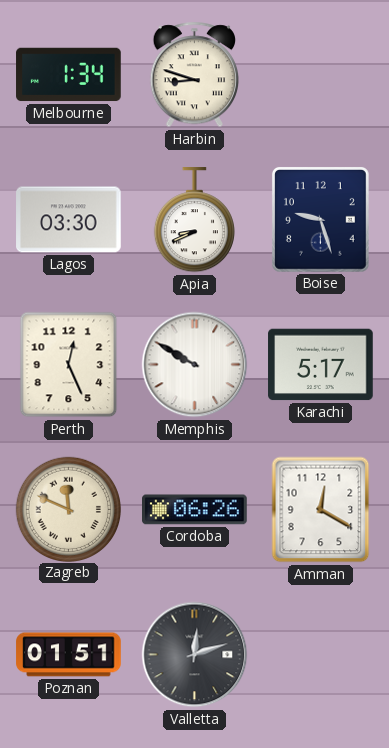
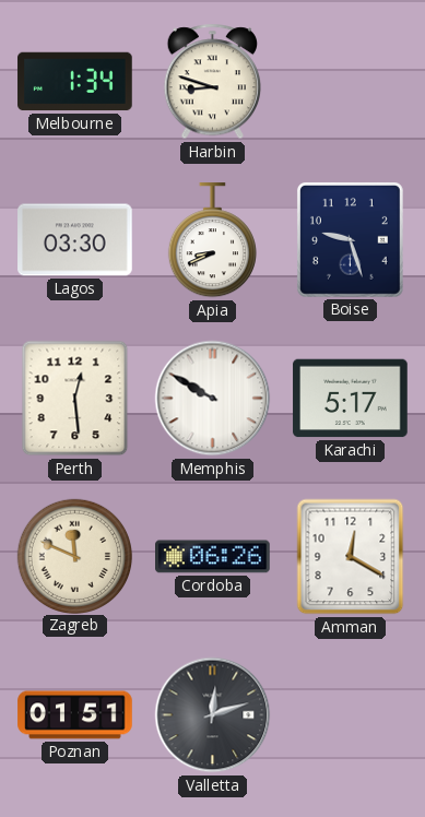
Perth: 12:26 -> 12:29
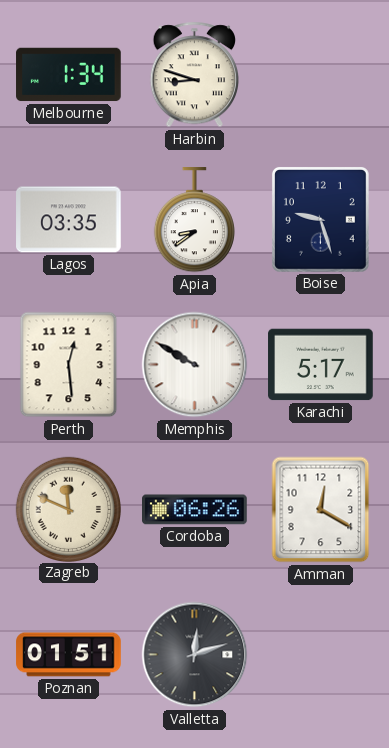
Lagos: 03:30 -> 03:35
Apia: 8:41 -> 8:39
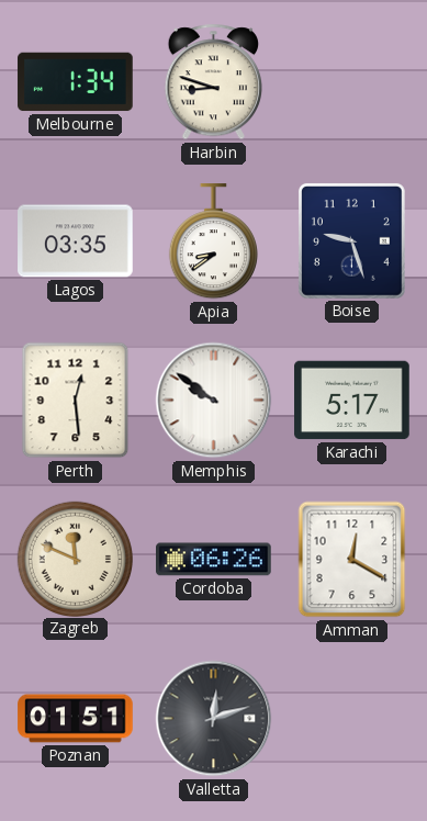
Memphis: 9:50 -> 9:51
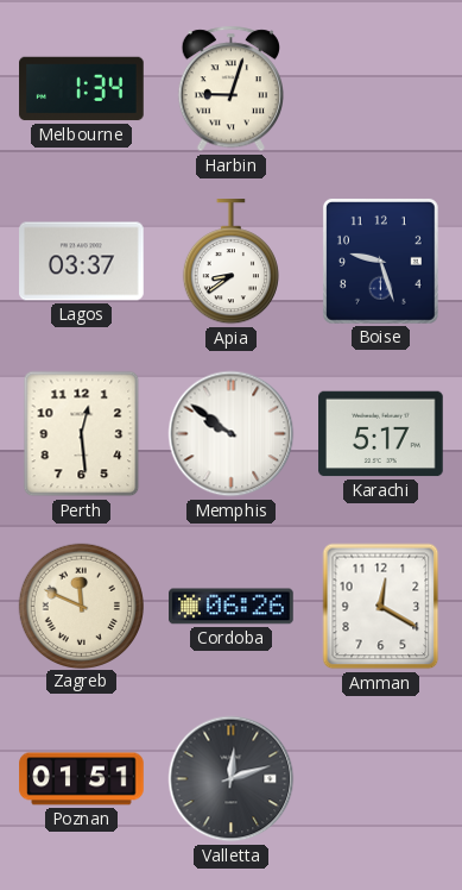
Harbin: 8:48 -> 9:03
Lagos: 03:35 -> 03:37
